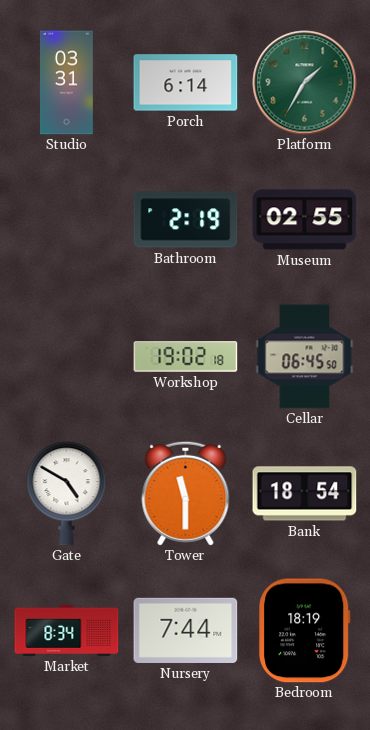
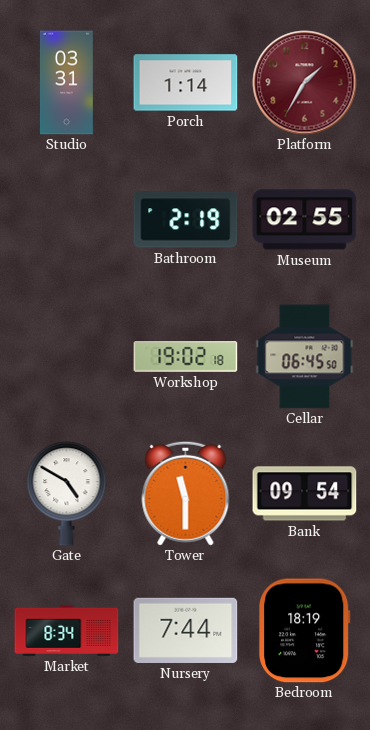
Porch: 6:14 -> 1:14
Platform dial: green -> burgundy
Bank: 18:54 -> 09:54
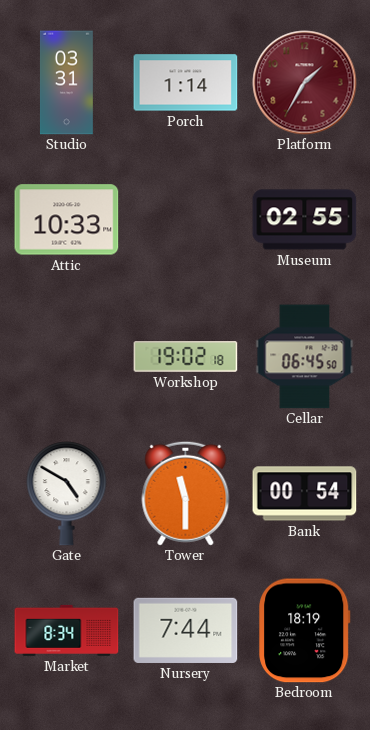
Attic: none -> 10:33
Bathroom: 2:19 -> none
Bank: 09:54 -> 00:54
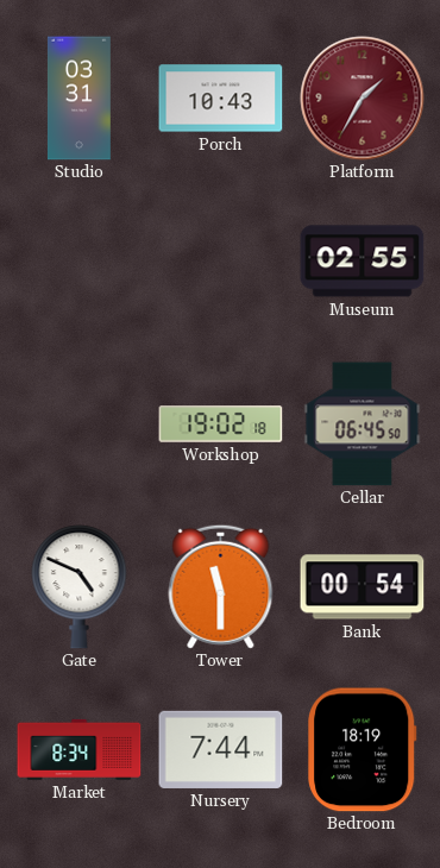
Porch: 1:14 -> 10:43
Attic: 10:33 -> none
Gate: 4:50 -> 4:49
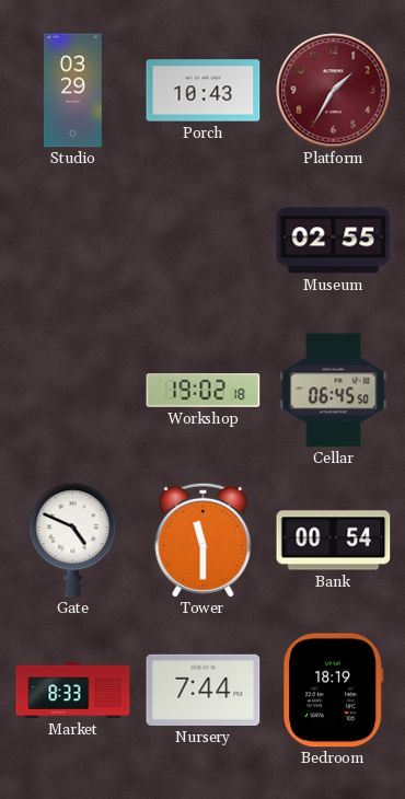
Studio: 03:31 -> 03:29
Market: 8:34 -> 8:33
